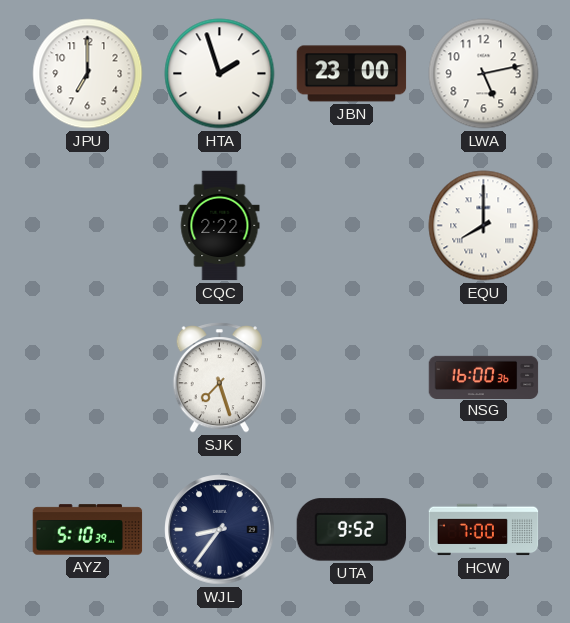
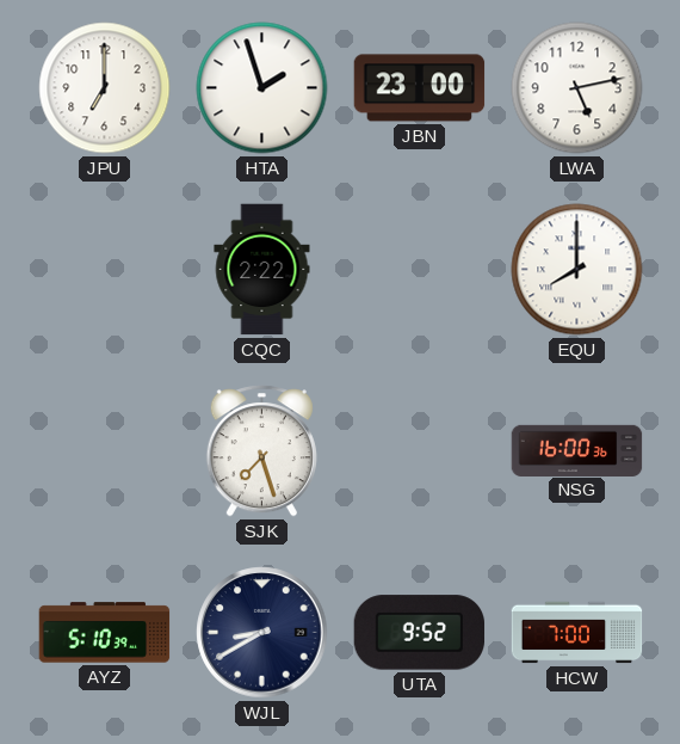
WJL: 8:36 -> 8:40
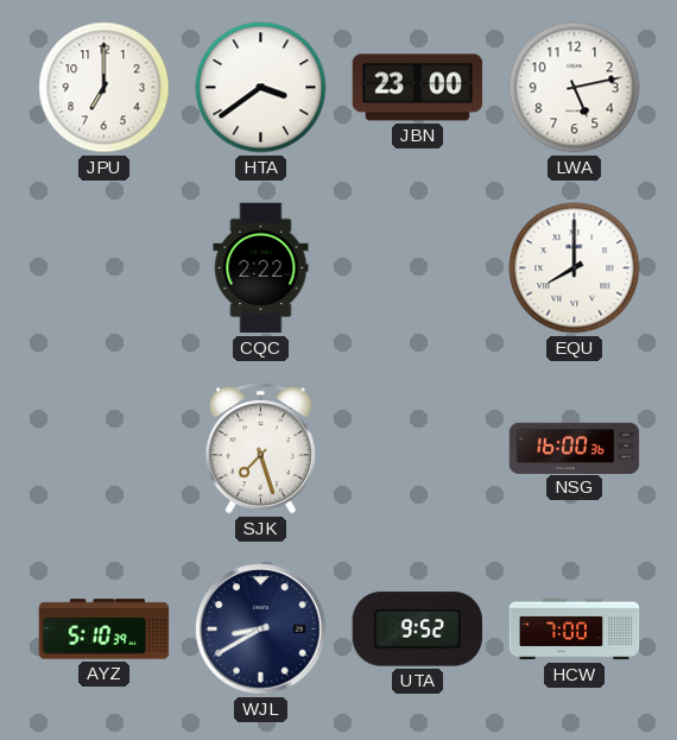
HTA: 1:57 -> 3:39
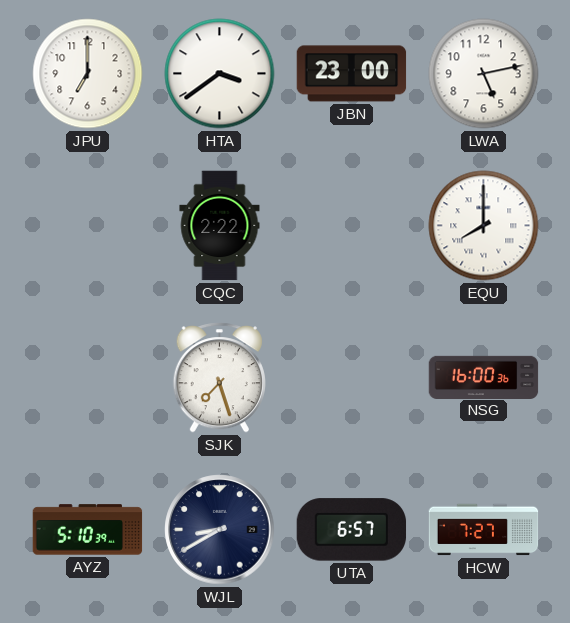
UTA: 9:52 -> 6:57
HCW: 7:00 -> 7:27
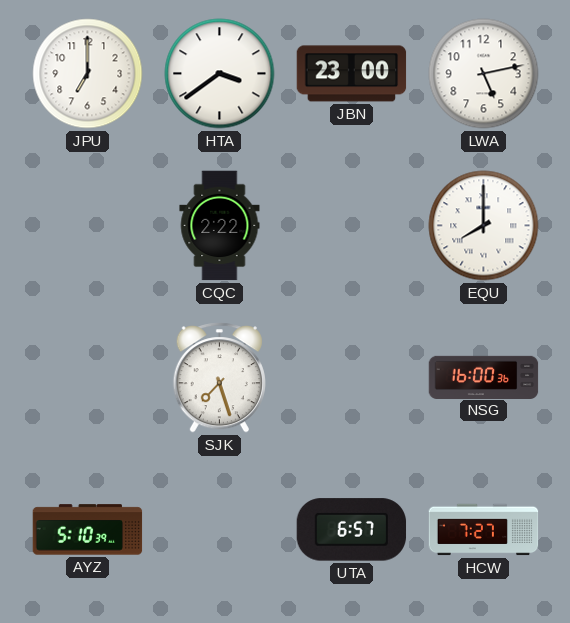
WJL: 8:40 -> none
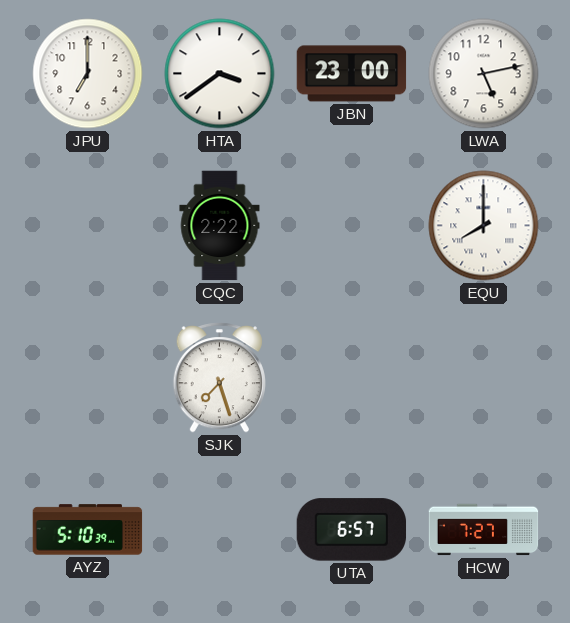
NSG: 16:00 -> none
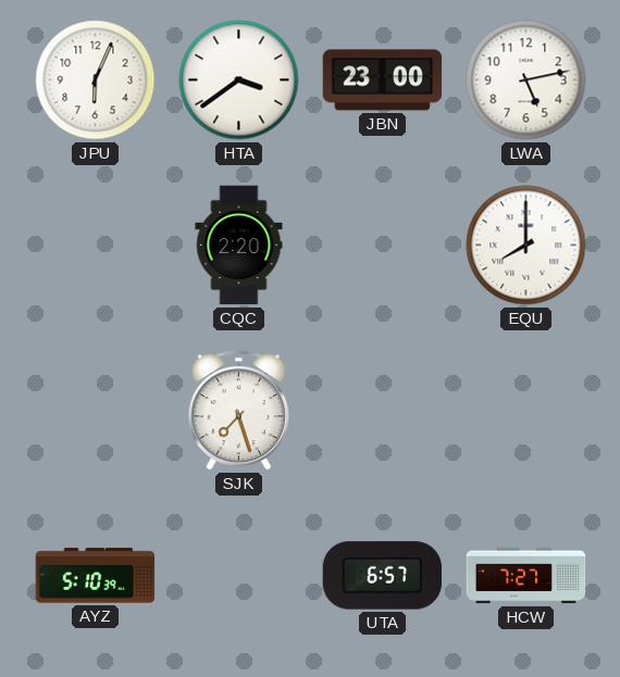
JPU: 7:00 -> 6:04
CQC: 2:22 -> 2:20
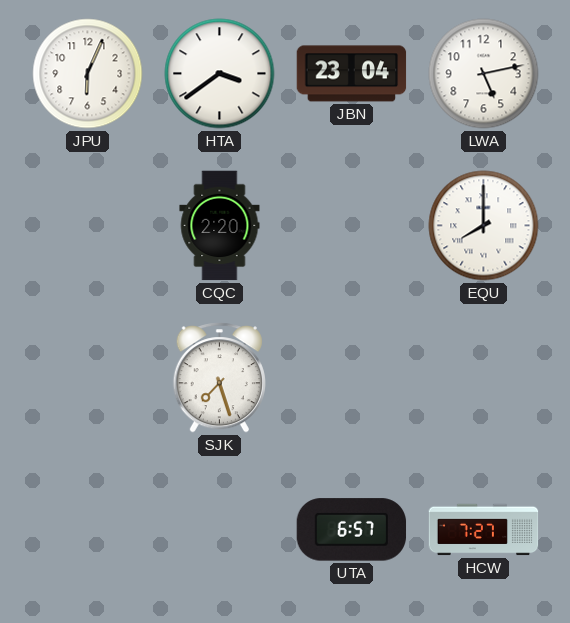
JBN: 23:00 -> 23:04
AYZ: 5:10 -> none
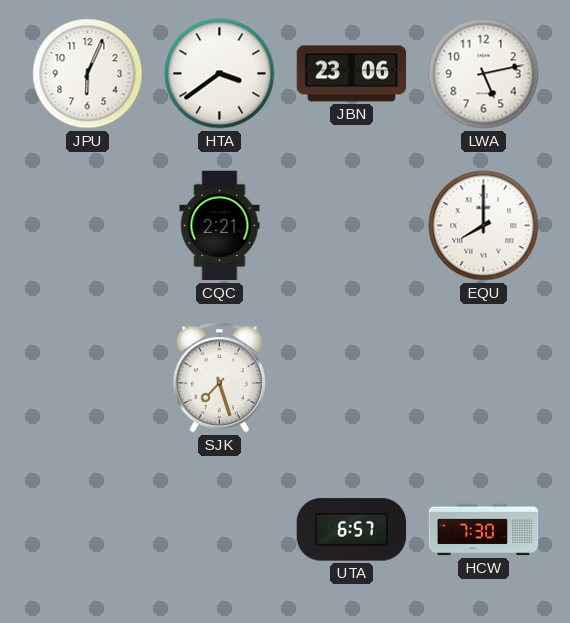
JBN: 23:04 -> 23:06
CQC: 2:20 -> 2:21
HCW: 7:27 -> 7:30
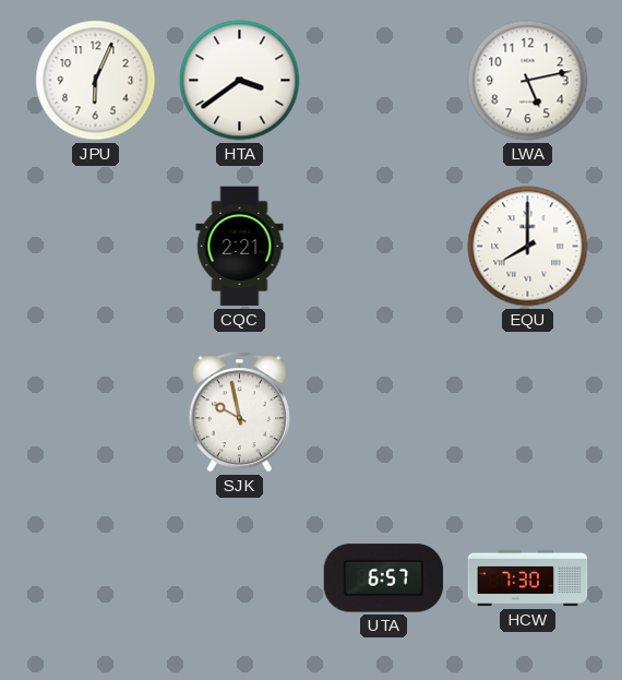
JBN: 23:06 -> none
SJK: 7:27 -> 9:58
